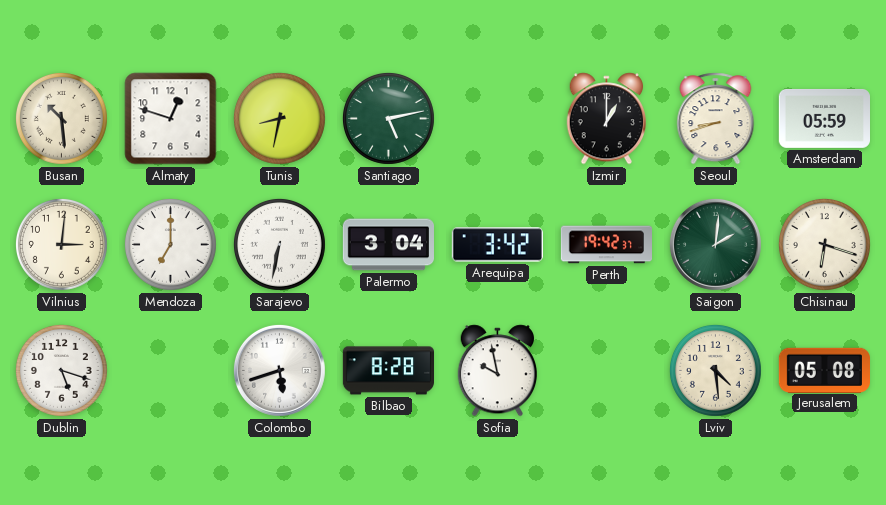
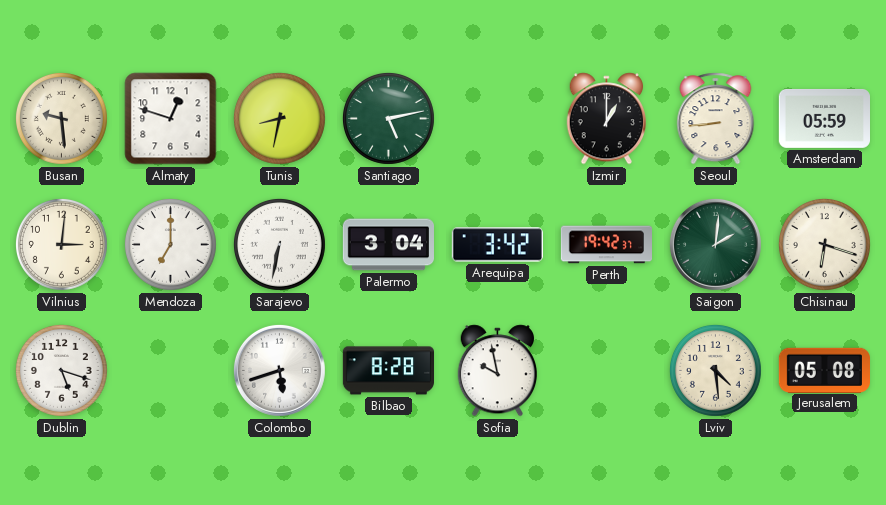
Busan: 10:29 -> 9:29
Seoul: 8:42 -> 8:44
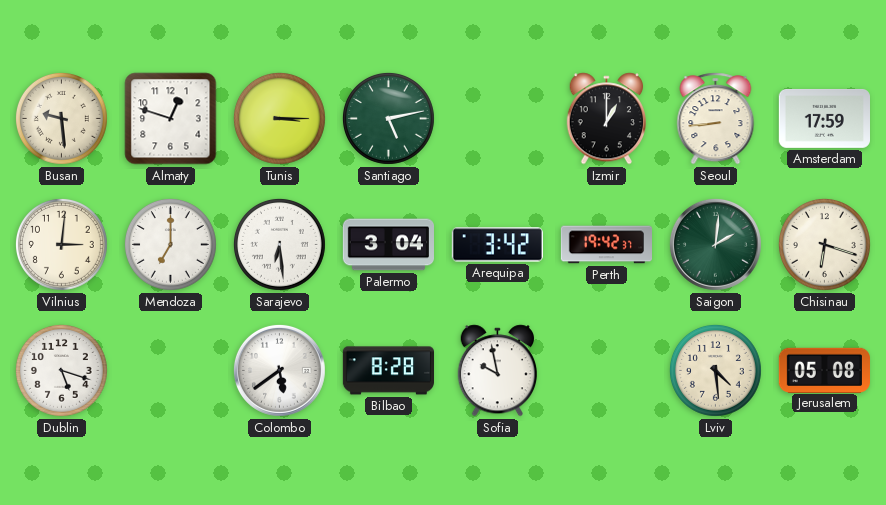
Tunis: 8:32 -> 3:15
Amsterdam: 05:59 -> 17:59
Sarajevo: 6:32 -> 6:29
Colombo: 5:42 -> 5:39
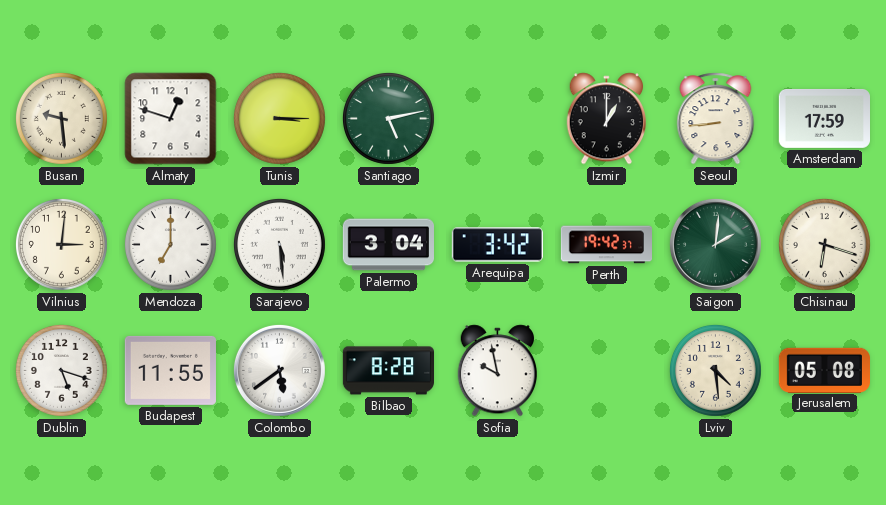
Sarajevo: 6:29 -> 5:29
Budapest: none -> 11:55
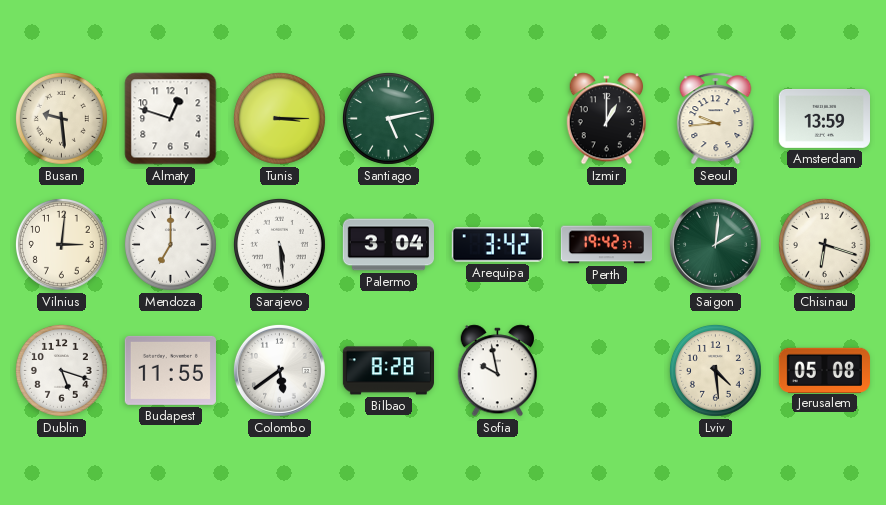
Seoul: 8:44 -> 9:44
Amsterdam: 17:59 -> 13:59
